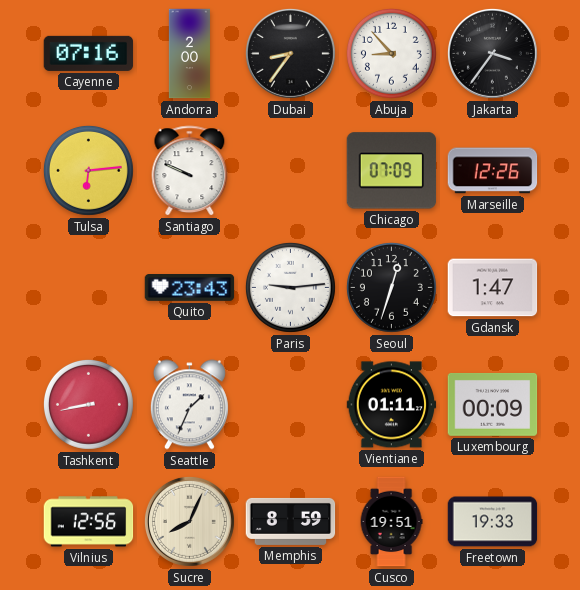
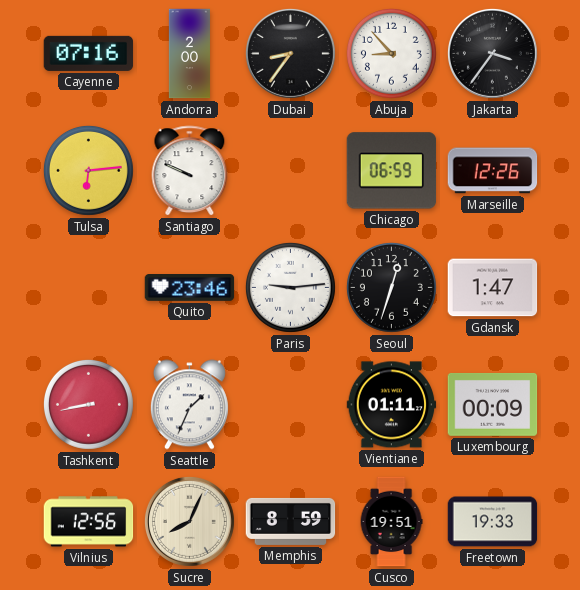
Chicago: 07:09 -> 06:59
Quito: 23:43 -> 23:46
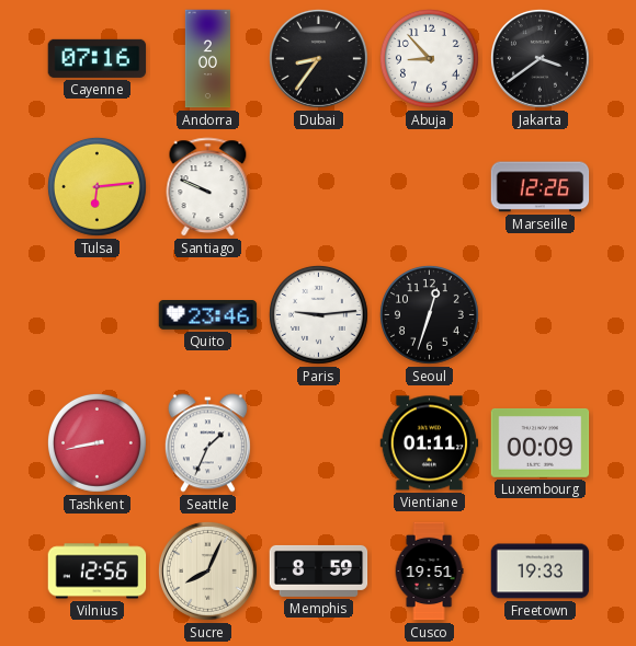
Jakarta: 3:36 -> 3:39
Chicago: 06:59 -> none
Gdansk: 1:47 -> none
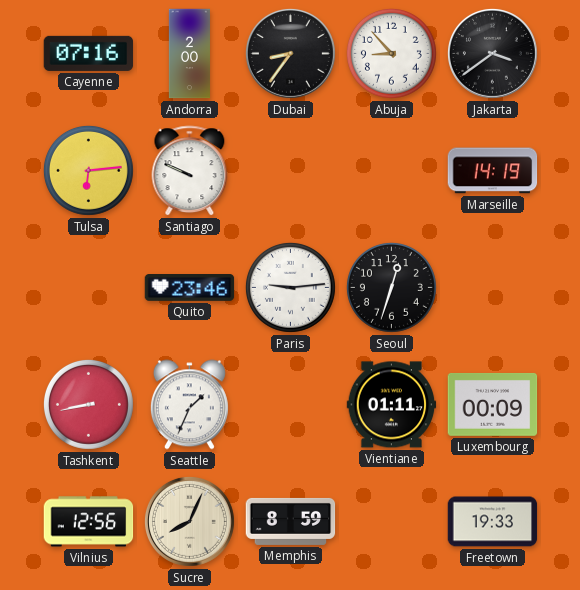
Marseille: 12:26 -> 14:19
Cusco: 19:51 -> none
